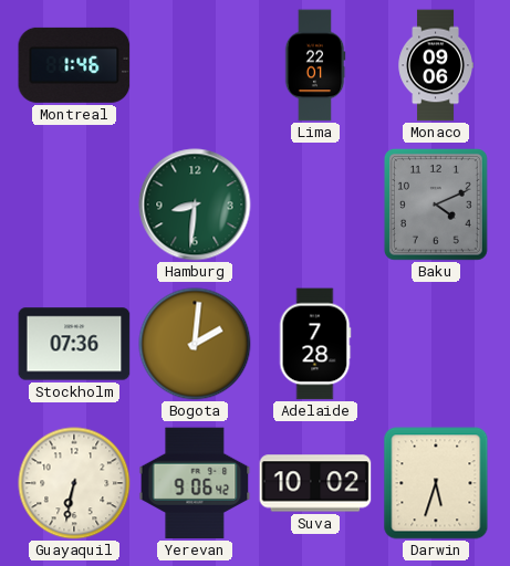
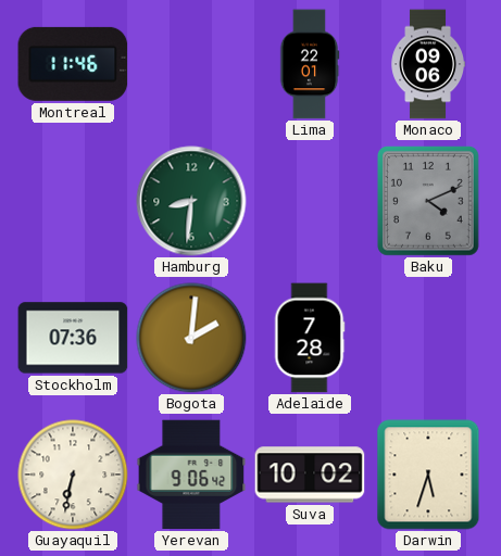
Montreal: 1:46 -> 11:46
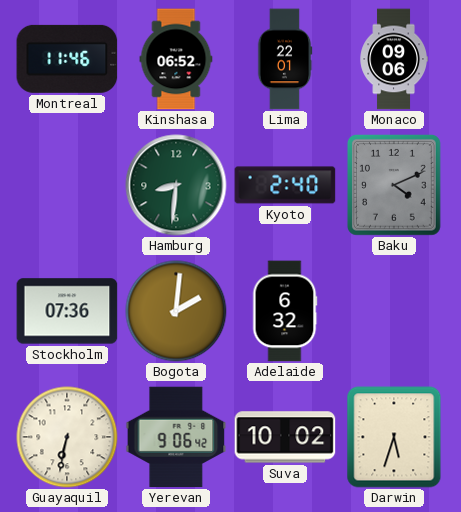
Kinshasa: none -> 06:52
Kyoto: none -> 2:40
Adelaide: 7:28 -> 6:32
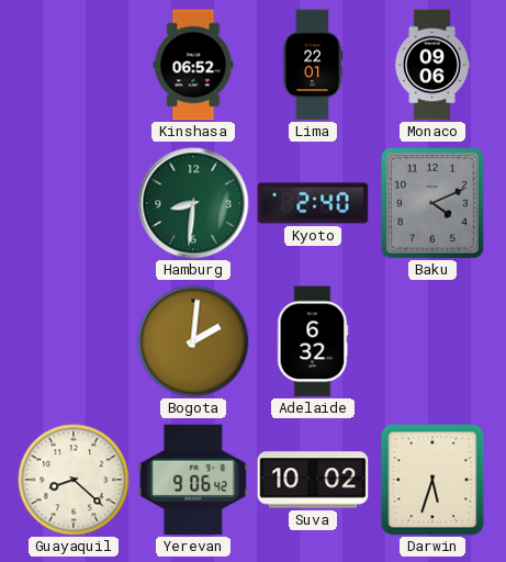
Montreal: 11:46 -> none
Stockholm: 07:36 -> none
Guayaquil: 6:32 -> 8:22
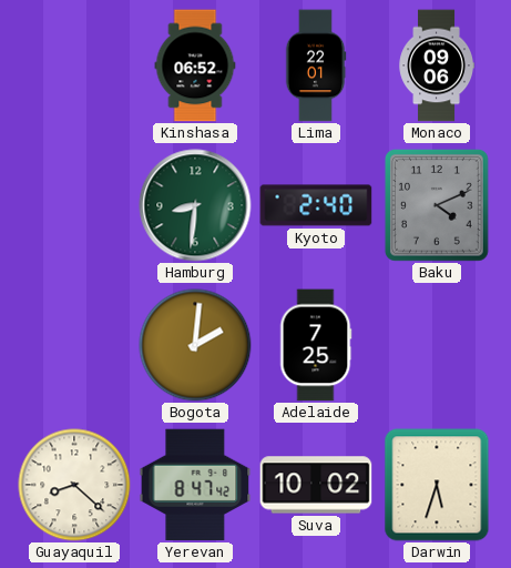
Adelaide: 6:32 -> 7:25
Yerevan: 9:06 -> 8:47
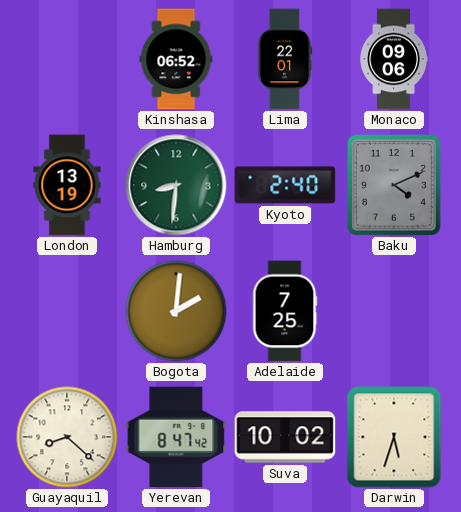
London: none -> 13:19
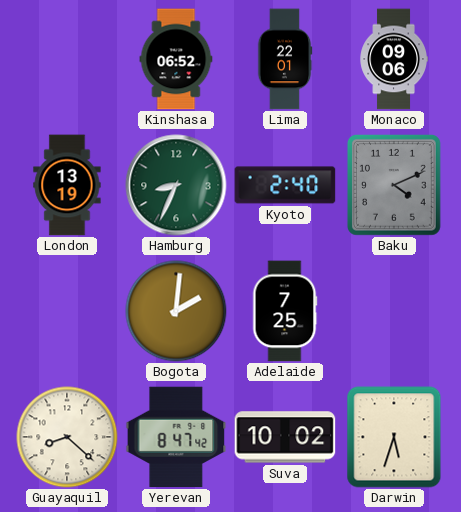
Hamburg: 8:31 -> 8:34
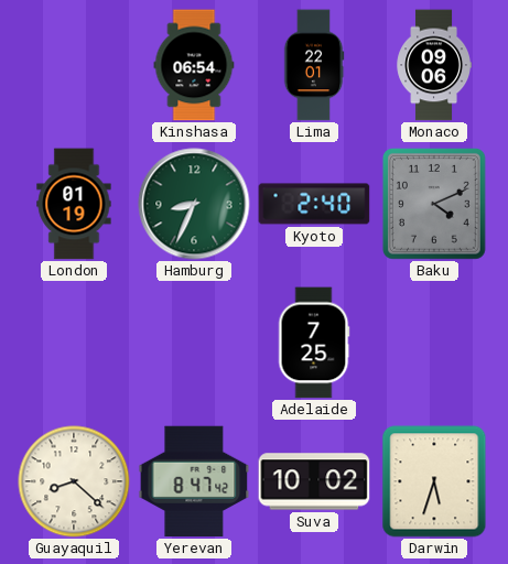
Kinshasa: 06:52 -> 06:54
London: 13:19 -> 01:19
Bogota: 2:01 -> none
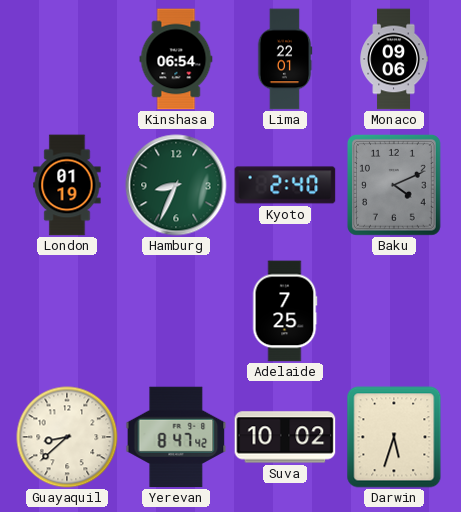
Guayaquil: 8:22 -> 8:38
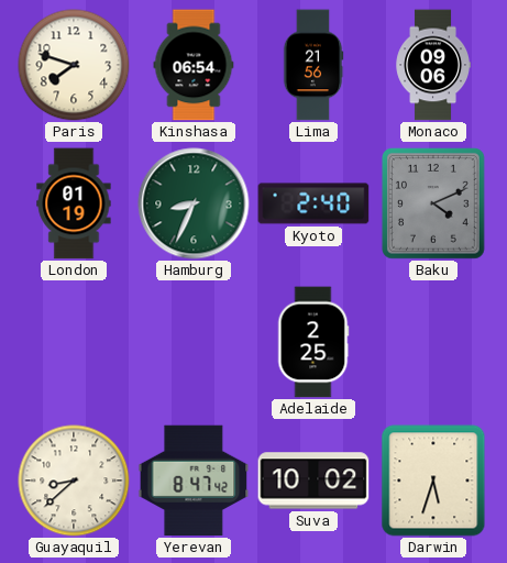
Paris: none -> 7:48
Lima: 22:01 -> 21:56
Adelaide: 7:25 -> 2:25
